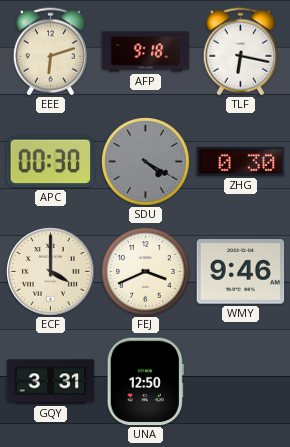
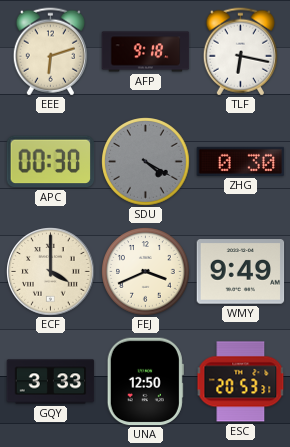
WMY: 9:46 -> 9:49
GQY: 3:31 -> 3:33
ESC: none -> 20:53
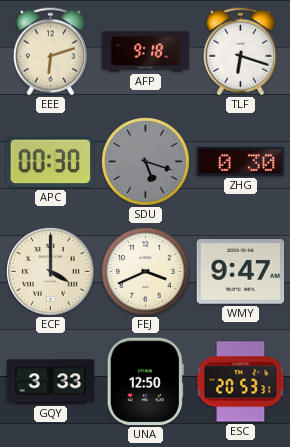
TLF: 6:17 -> 6:18
SDU: 4:20 -> 5:18
WMY: 9:49 -> 9:47
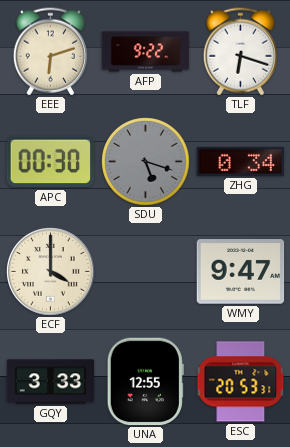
AFP: 9:18 -> 9:22
ZHG: 0:30 -> 0:34
FEJ: 3:41 -> none
UNA: 12:50 -> 12:55
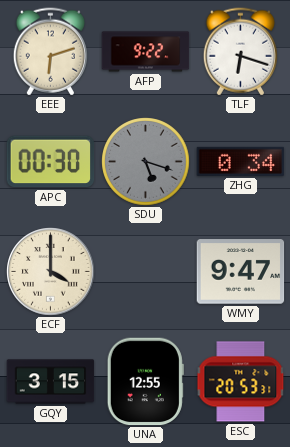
GQY: 3:33 -> 3:15
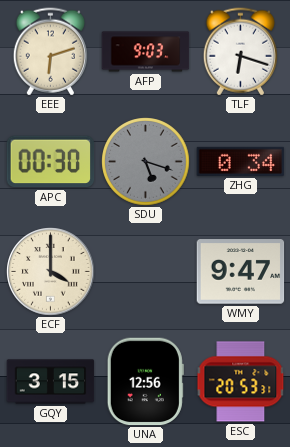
AFP: 9:22 -> 9:03
UNA: 12:55 -> 12:56
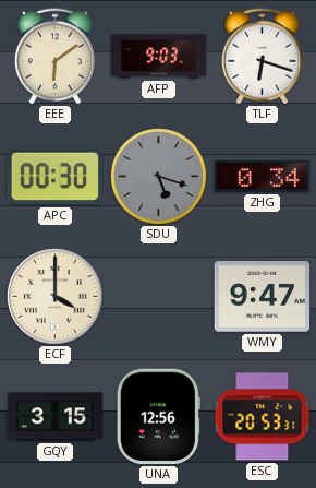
EEE: 6:12 -> 6:09
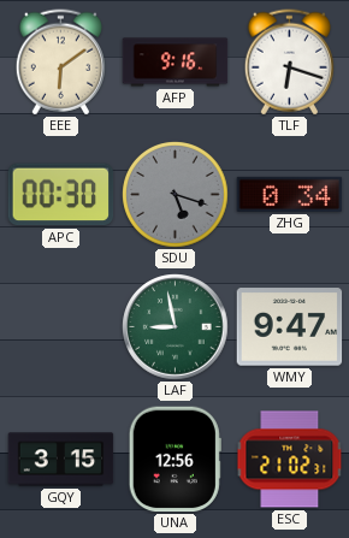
AFP: 9:03 -> 9:16
ECF: 4:00 -> none
LAF: none -> 8:58
ESC: 20:53 -> 21:02
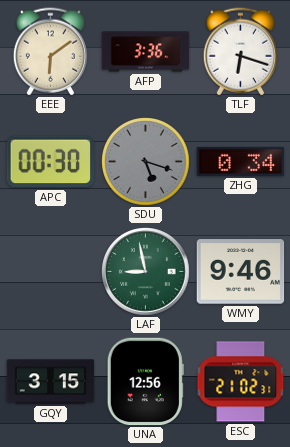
AFP: 9:16 -> 3:36
WMY: 9:47 -> 9:46
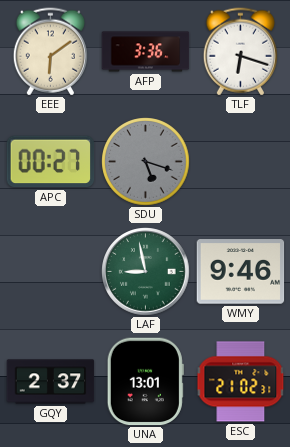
APC: 00:30 -> 00:27
ZHG: 0:34 -> none
GQY: 3:15 -> 2:37
UNA: 12:56 -> 13:01
